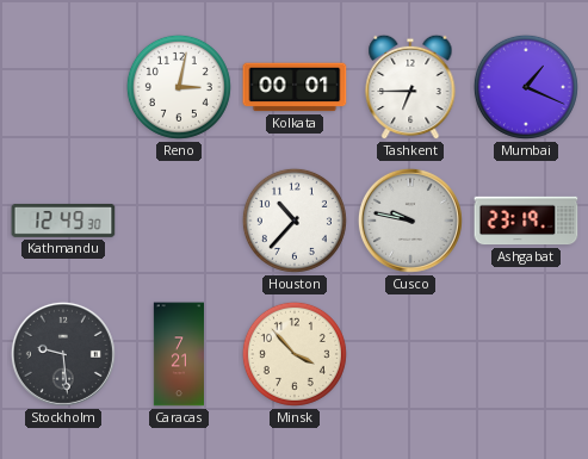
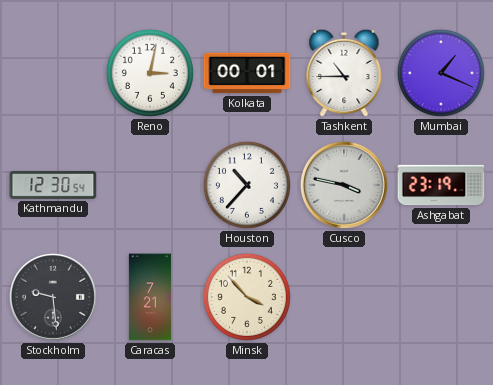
Tashkent: 6:45 -> 10:45
Kathmandu: 12:49 -> 12:30
Cusco: 9:47 -> 3:47
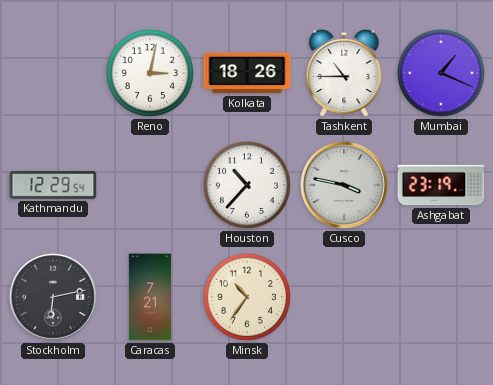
Kolkata: 00:01 -> 18:26
Kathmandu: 12:30 -> 12:29
Stockholm: 9:29 -> 6:13
Minsk: 3:53 -> 10:36
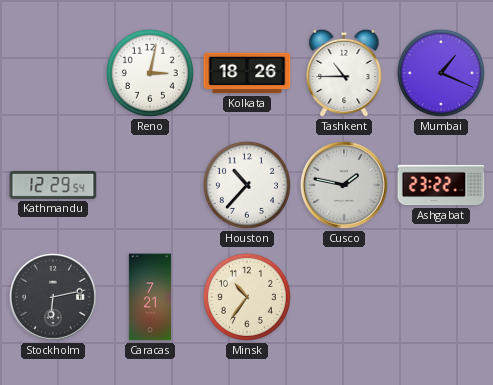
Cusco: 3:47 -> 1:47
Ashgabat: 23:19 -> 23:22
